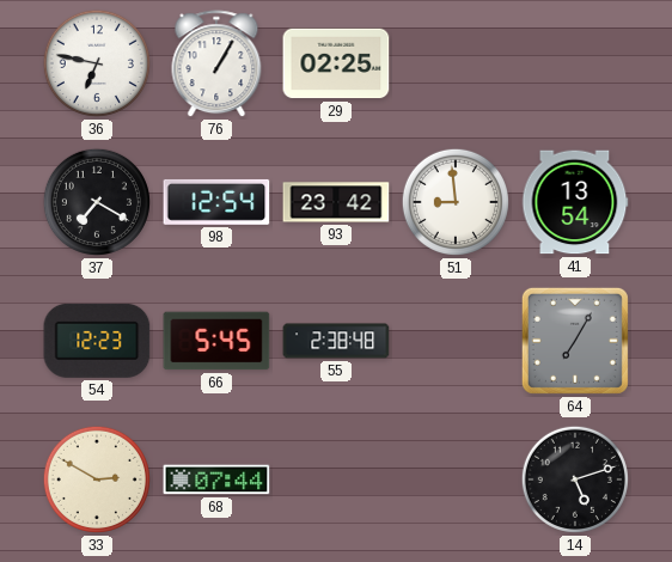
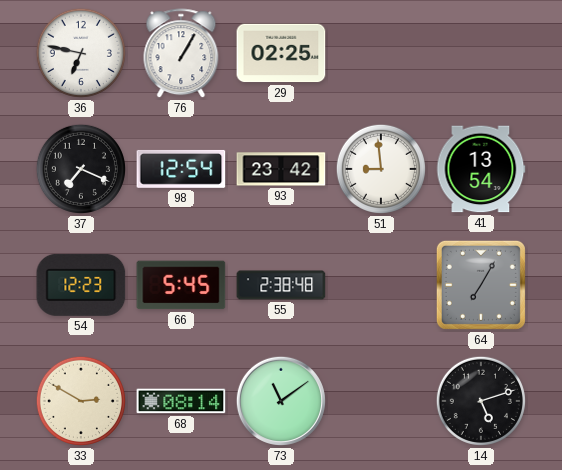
37: 7:20 -> 7:19
68: 07:44 -> 08:14
73: none -> 11:09
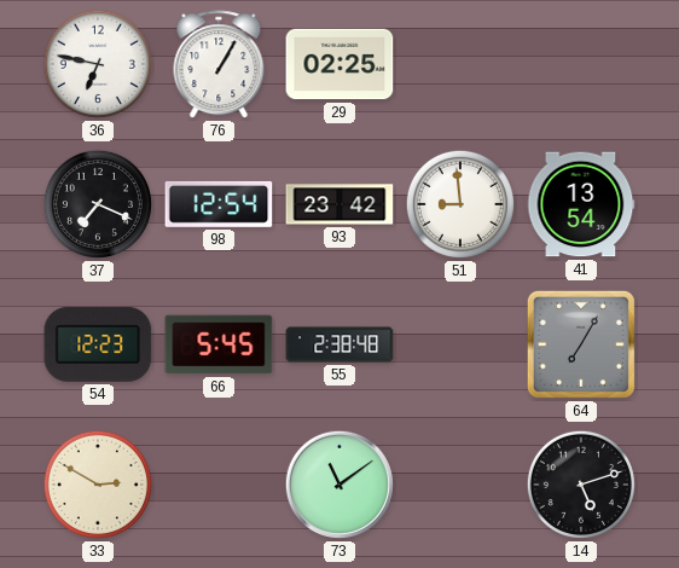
68: 08:14 -> none
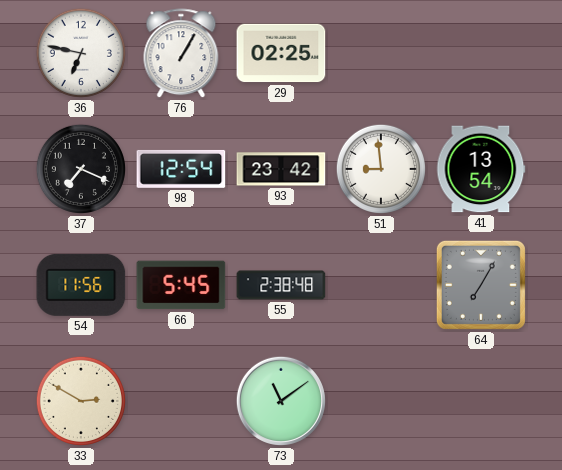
54: 12:23 -> 11:56
14: 5:12 -> none
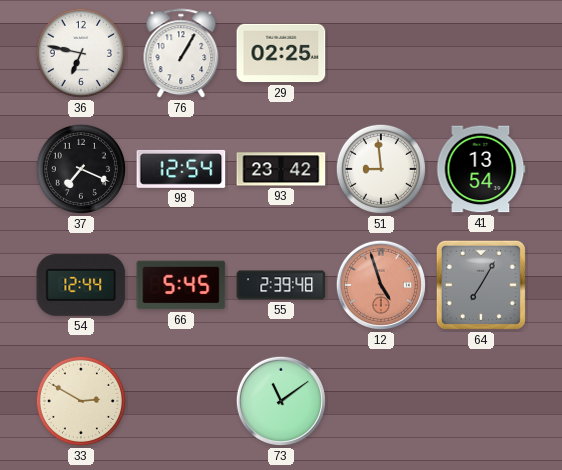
54: 11:56 -> 12:44
55: 2:38 -> 2:39
12: none -> 4:57
